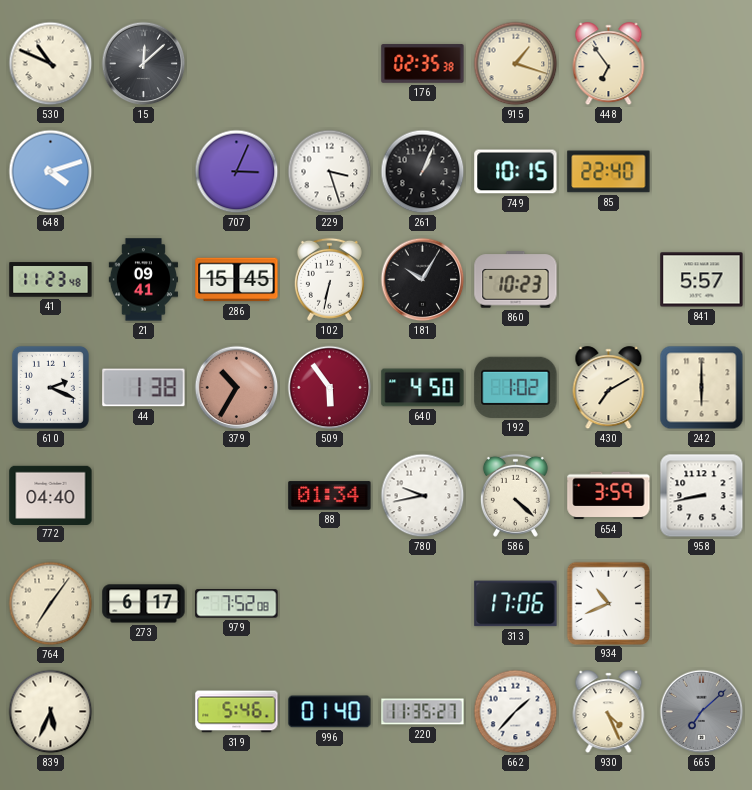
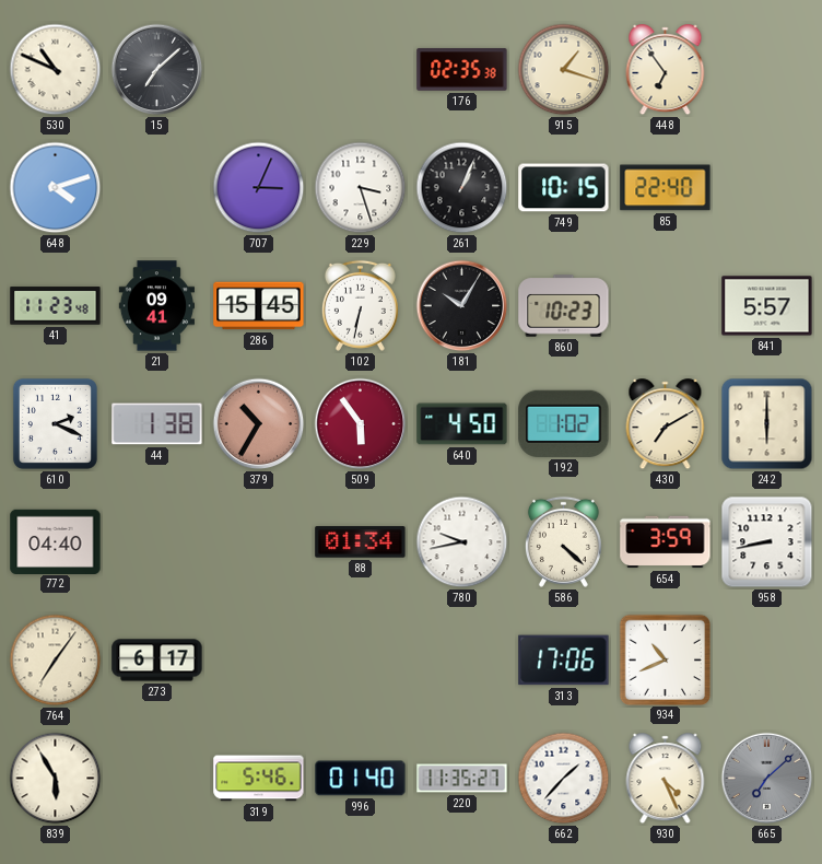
15: 12:08 -> 7:08
979: 7:52 -> none
839: 5:34 -> 5:55
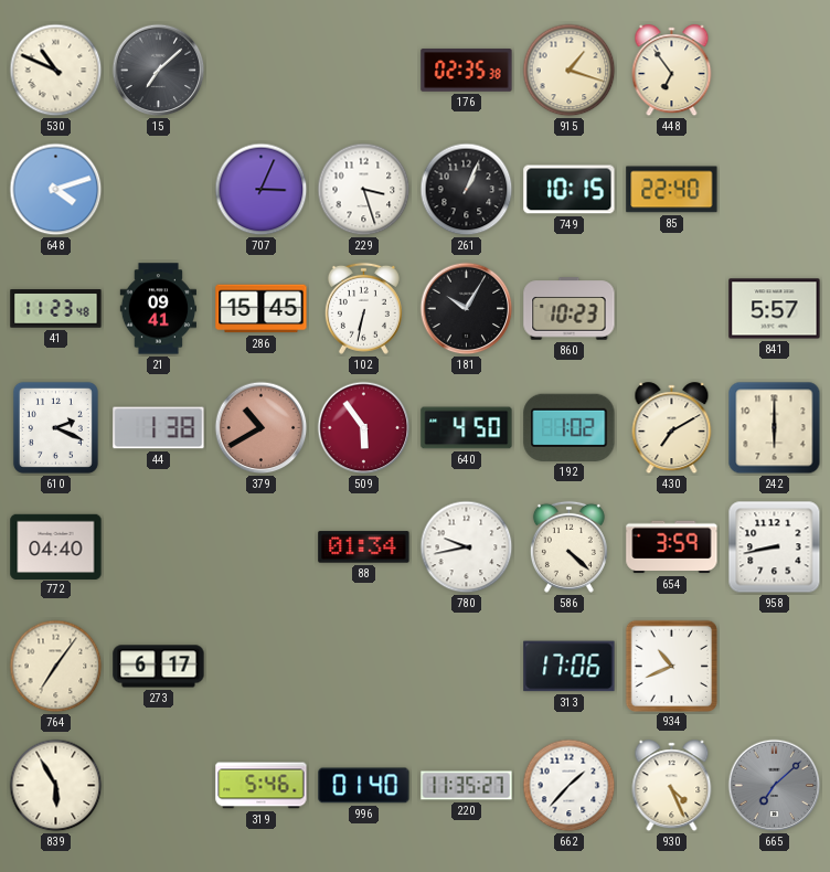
379: 10:35 -> 10:40
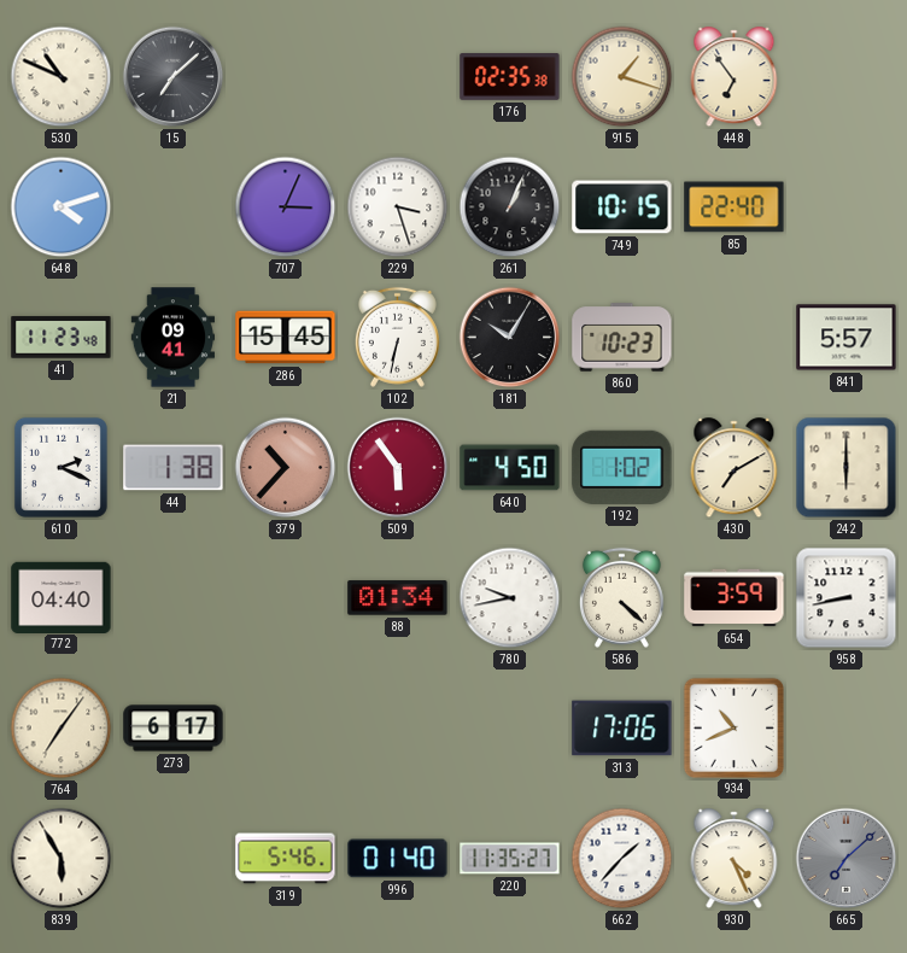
379: 10:40 -> 10:37
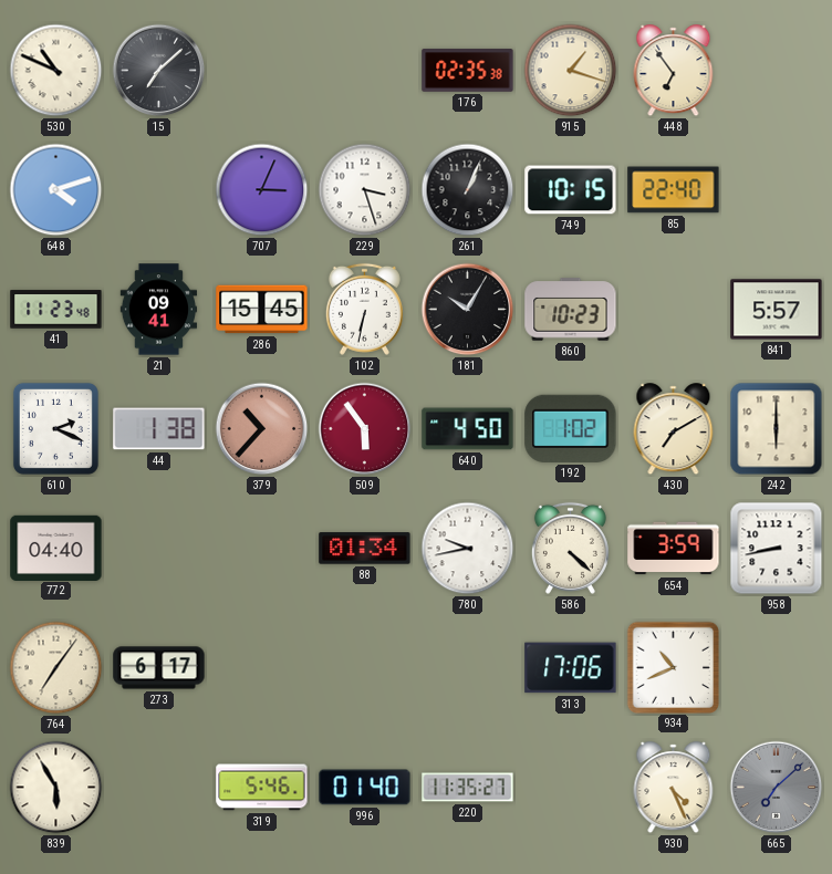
662: 1:37 -> none
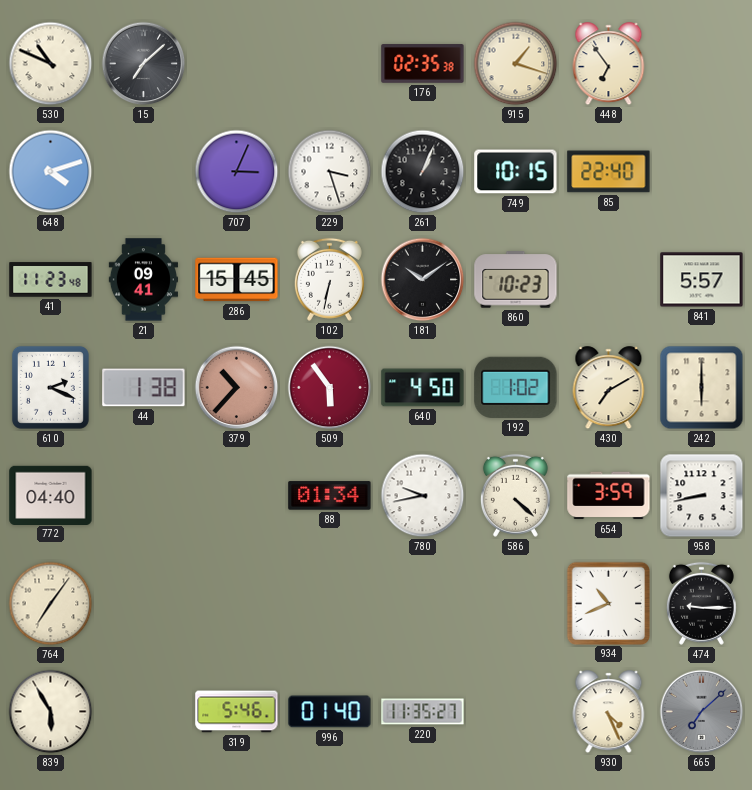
181: 10:05 -> 10:09
273: 6:17 -> none
313: 17:06 -> none
474: none -> 9:15
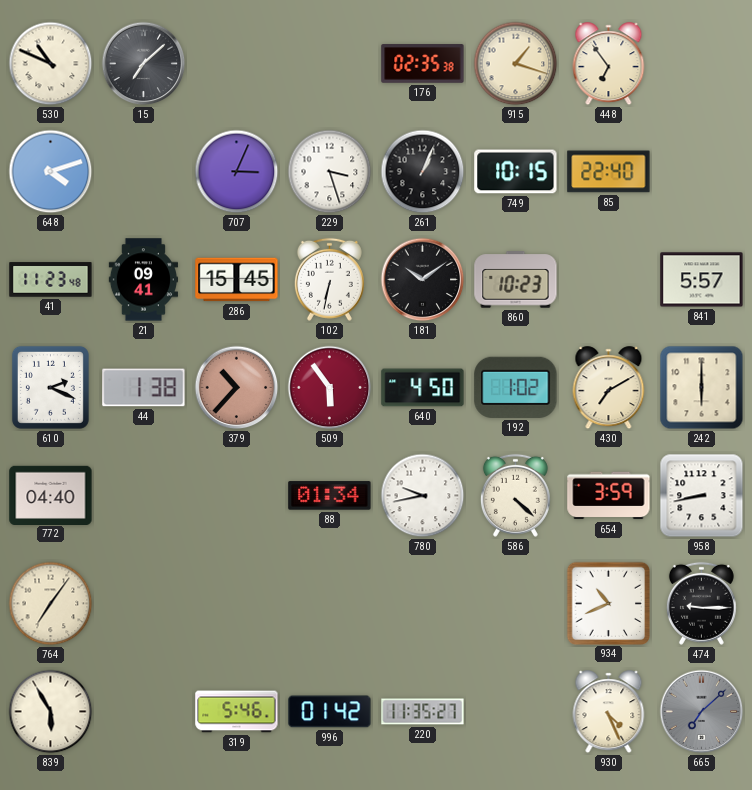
996: 01:40 -> 01:42
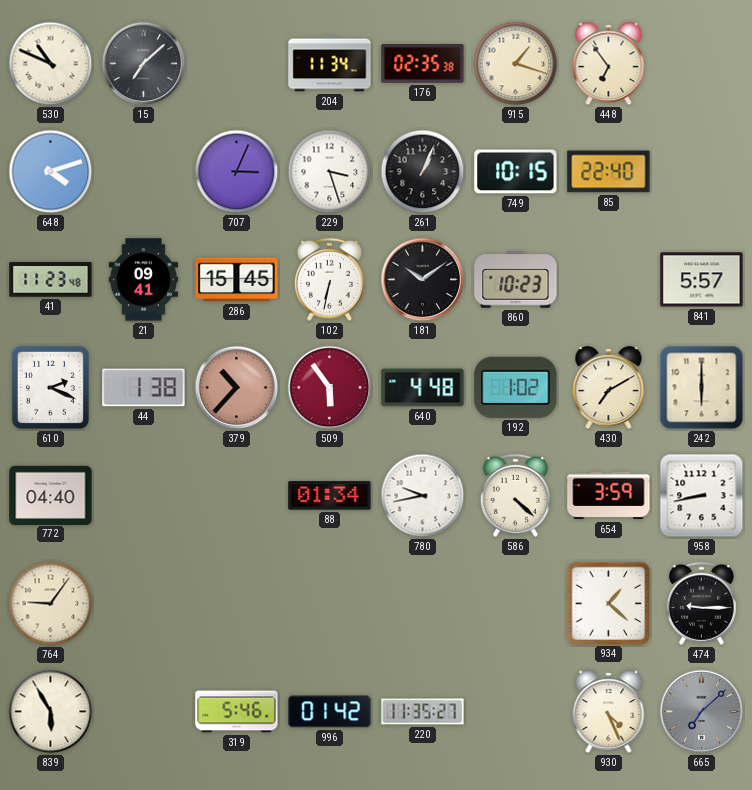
204: none -> 11:34
640: 4:50 -> 4:48
764: 7:06 -> 9:06
934: 10:41 -> 1:22
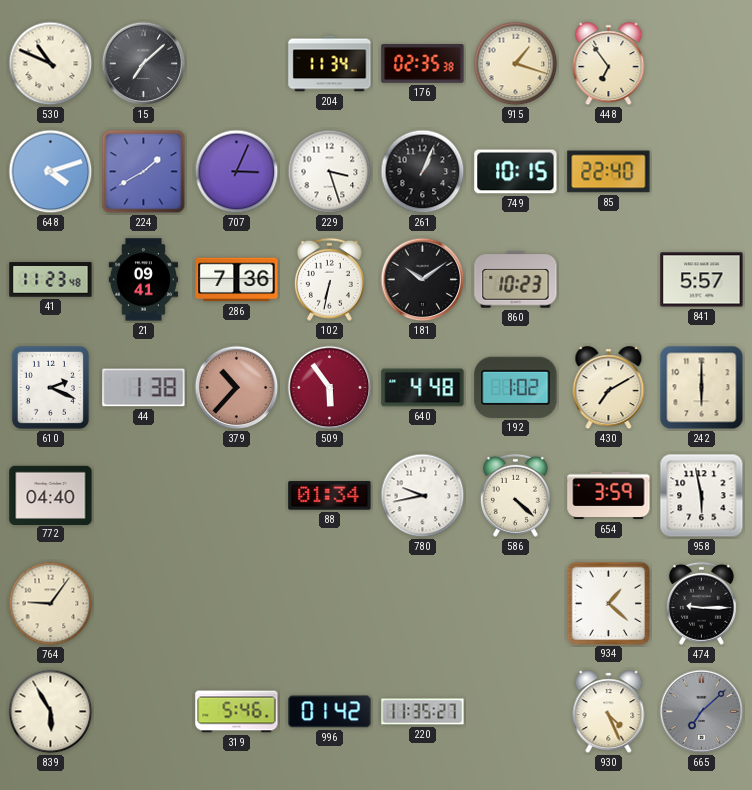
224: none -> 1:40
286: 15:45 -> 7:36
958: 8:43 -> 5:58
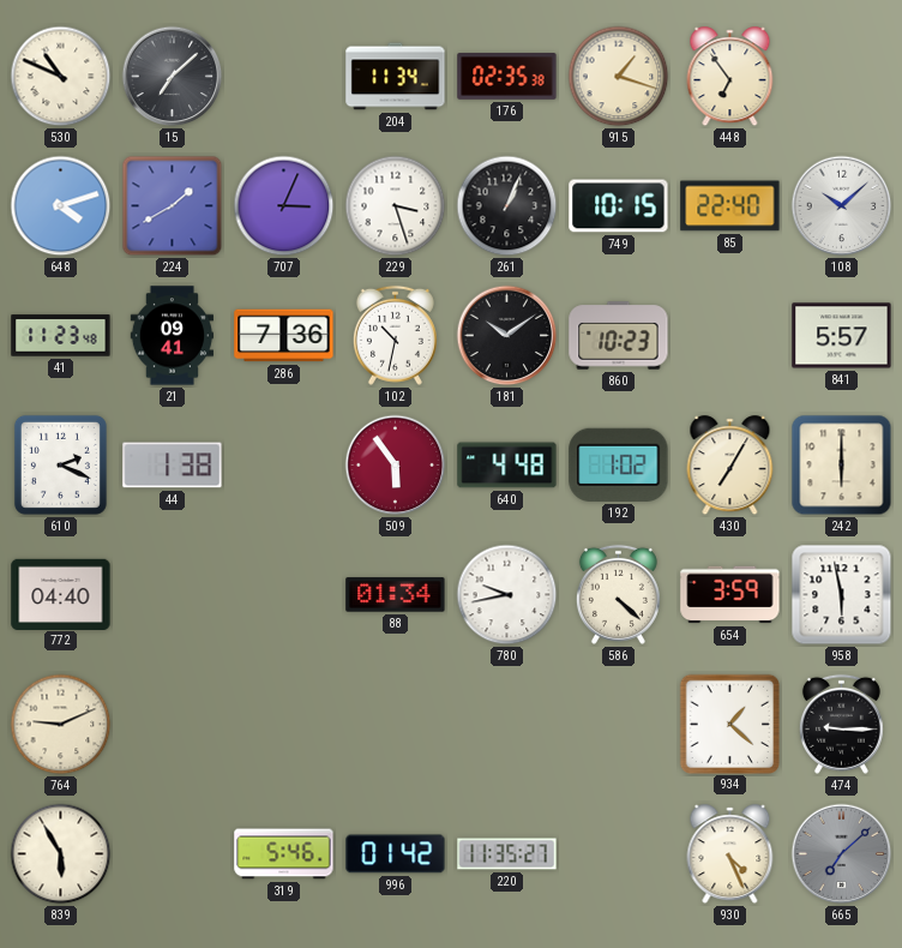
108: none -> 10:08
102: 6:32 -> 10:32
379: 10:37 -> none
430: 7:10 -> 7:05
764: 9:06 -> 9:11
